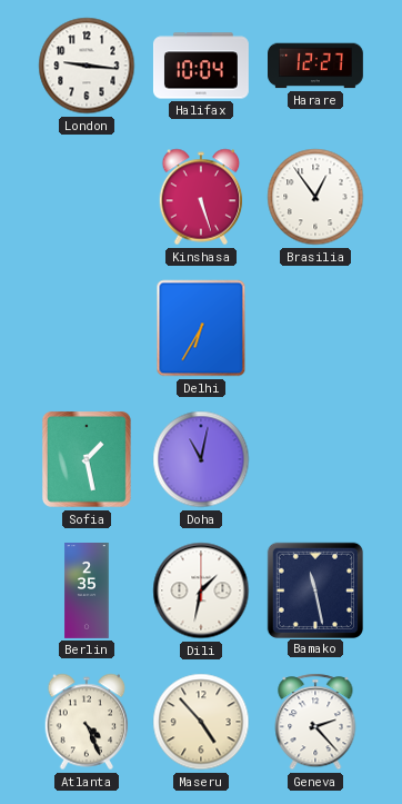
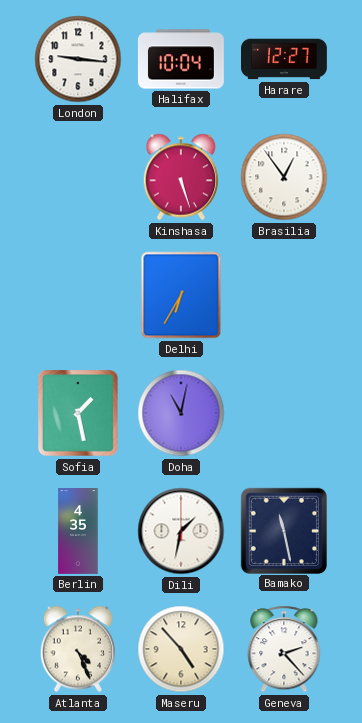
Berlin: 2:35 -> 4:35
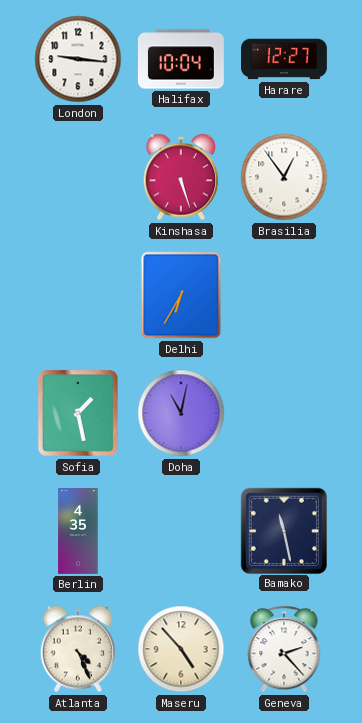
Dili: 1:32 -> none
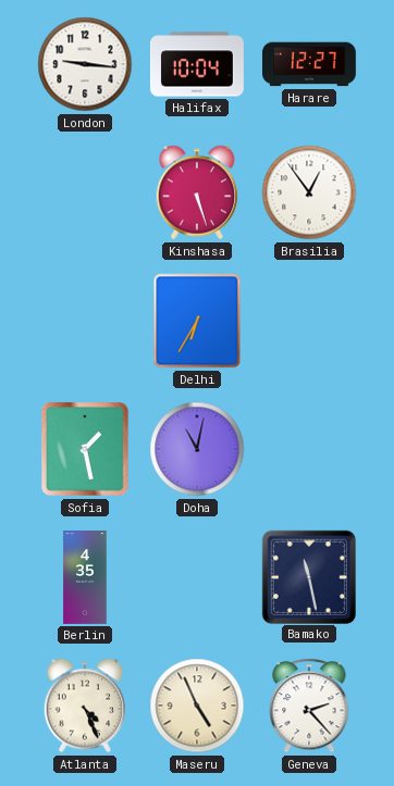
Maseru: 4:53 -> 4:56
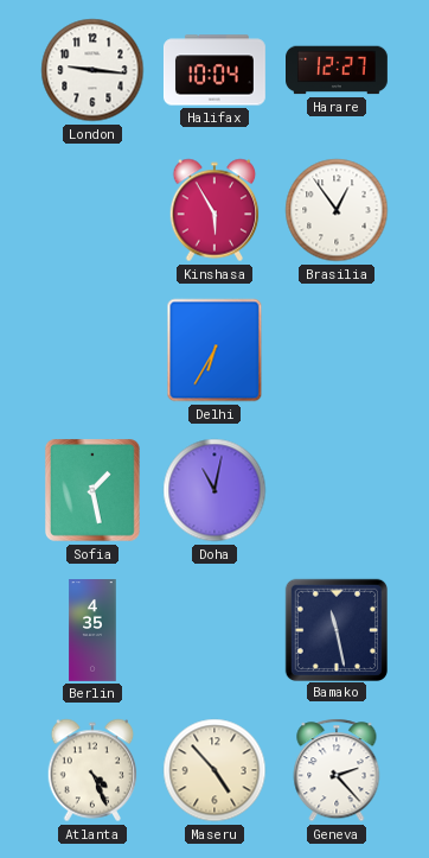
Kinshasa: 5:27 -> 5:55
Maseru: 4:56 -> 4:53
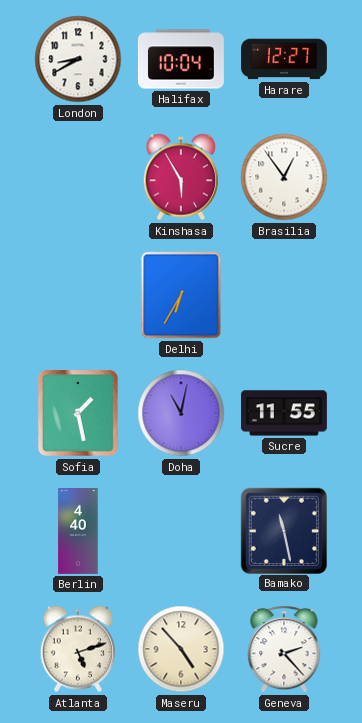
London: 9:16 -> 8:40
Sucre: none -> 11:55
Berlin: 4:35 -> 4:40
Atlanta: 4:26 -> 5:12
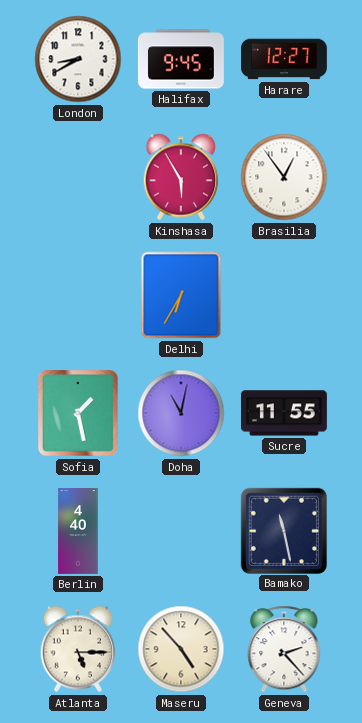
Halifax: 10:04 -> 9:45
Atlanta: 5:12 -> 5:15
